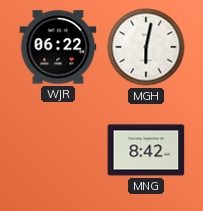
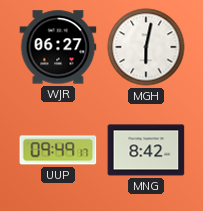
WJR: 06:22 -> 06:27
UUP: none -> 09:49
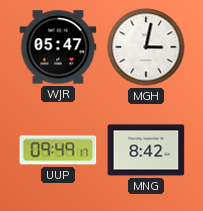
WJR: 06:27 -> 05:47
MGH: 6:02 -> 3:02
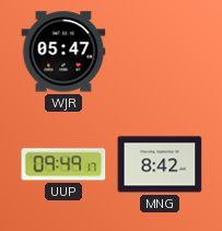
MGH: 3:02 -> none
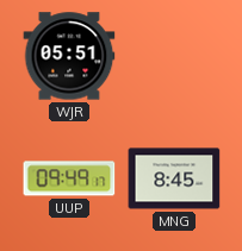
WJR: 05:47 -> 05:51
MNG: 8:42 -> 8:45
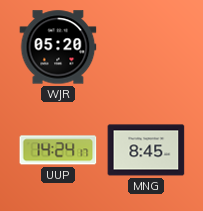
WJR: 05:51 -> 05:20
UUP: 09:49 -> 14:24
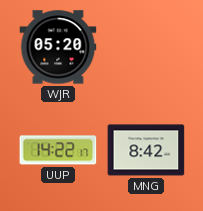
UUP: 14:24 -> 14:22
MNG: 8:45 -> 8:42
